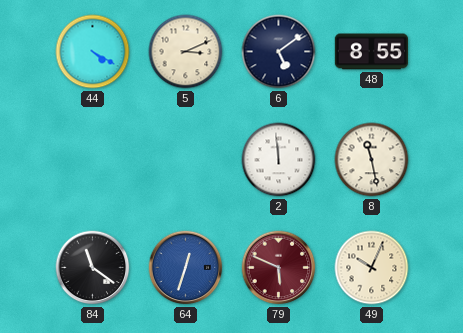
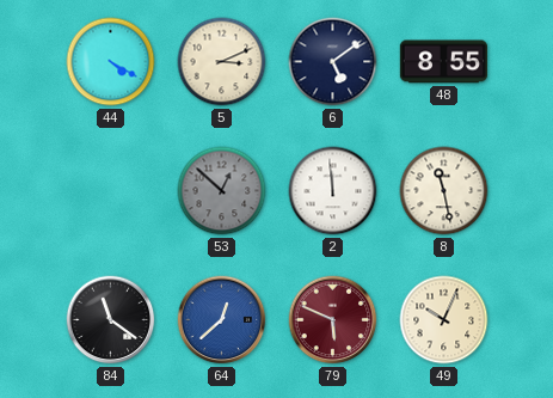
53: none -> 12:52
64: 12:33 -> 12:38
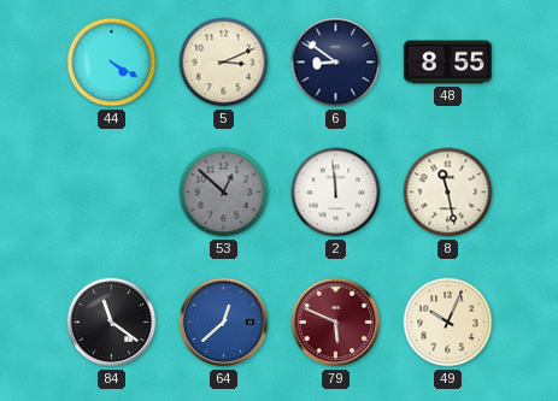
6: 5:09 -> 8:51
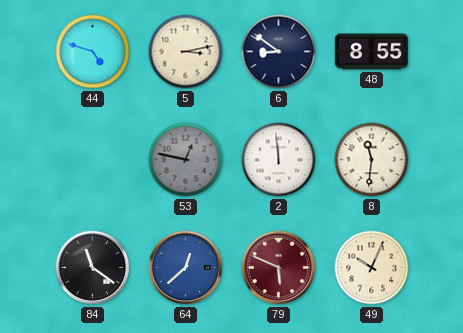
44: 4:20 -> 4:48
5: 3:11 -> 3:13
53: 12:52 -> 12:47
8: 11:28 -> 11:31
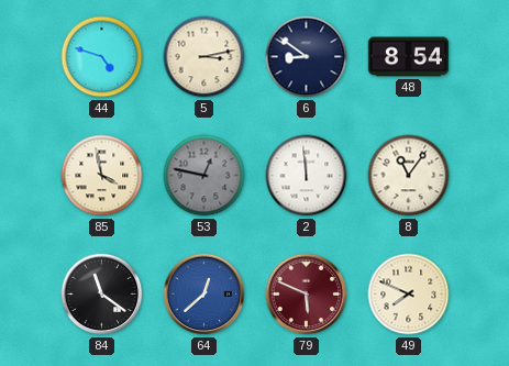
48: 8:55 -> 8:54
85: none -> 3:58
8: 11:31 -> 11:06
49: 10:04 -> 7:49
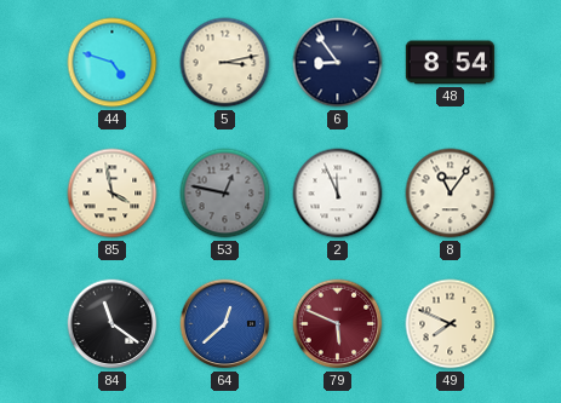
6: 8:51 -> 8:54
2: 11:59 -> 11:56
